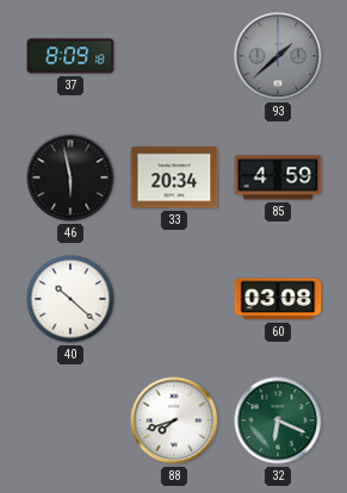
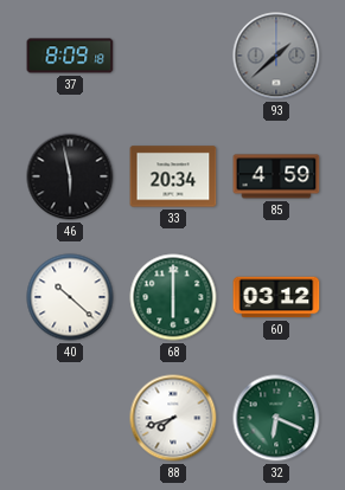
68: none -> 6:00
60: 03:08 -> 03:12
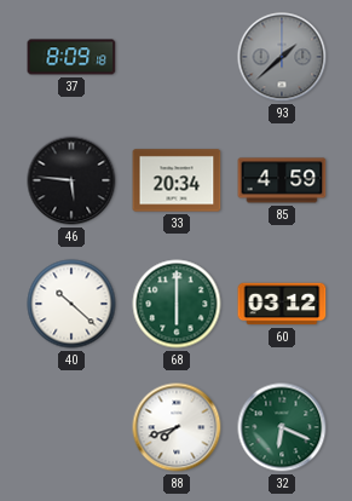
46: 5:58 -> 5:46
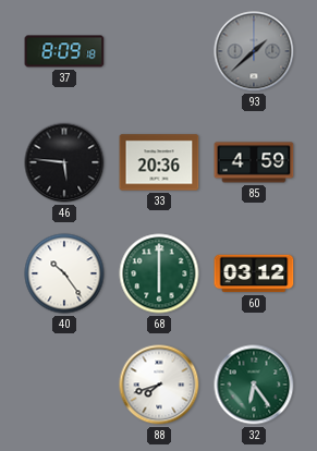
33: 20:34 -> 20:36
40: 10:22 -> 10:24
32: 6:19 -> 6:24
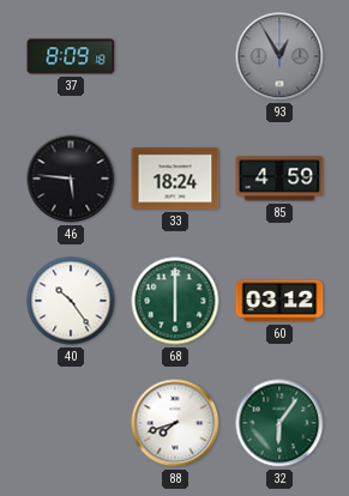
93: 1:38 -> 12:55
33: 20:36 -> 18:24
32: 6:24 -> 6:06
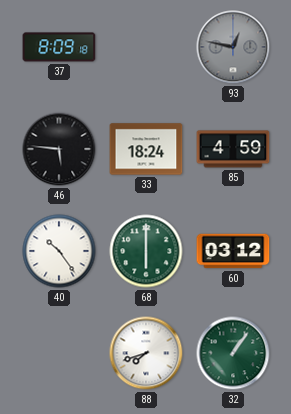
93: 12:55 -> 12:47
32: 6:06 -> 1:06
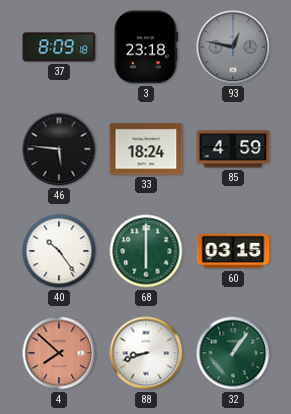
3: none -> 23:18
60: 03:12 -> 03:15
4: none -> 7:52
88: 7:42 -> 8:42
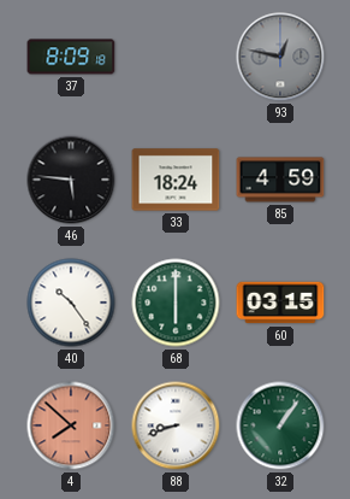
3: 23:18 -> none
